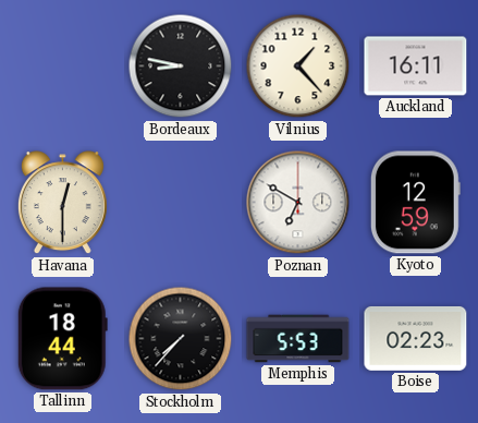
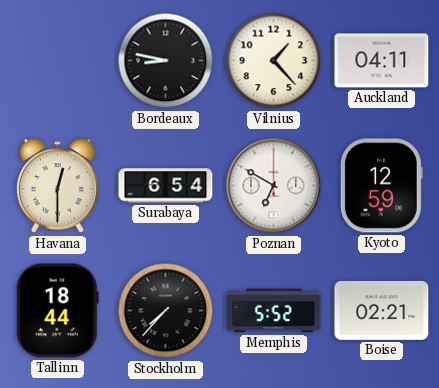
Auckland: 16:11 -> 04:11
Surabaya: none -> 6:54
Memphis: 5:53 -> 5:52
Boise: 02:23 -> 02:21
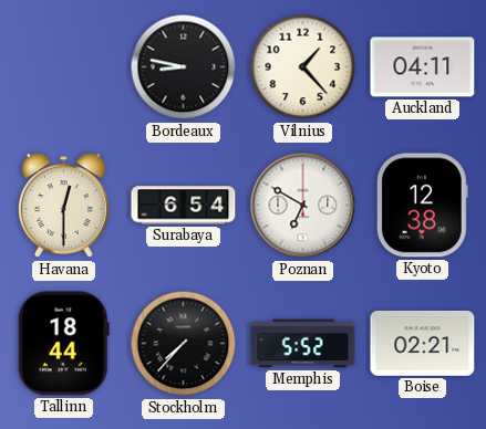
Kyoto: 12:59 -> 12:38
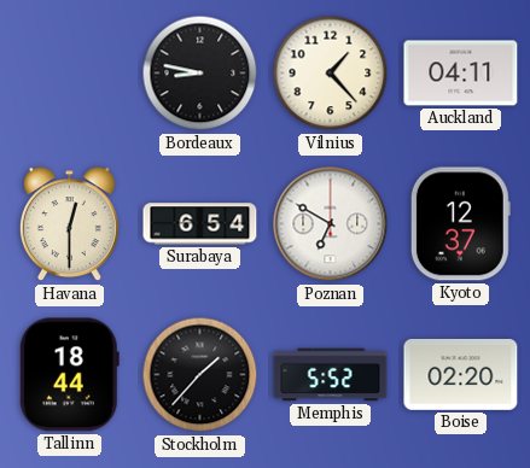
Kyoto: 12:38 -> 12:37
Stockholm: 7:37 -> 1:37
Boise: 02:21 -> 02:20
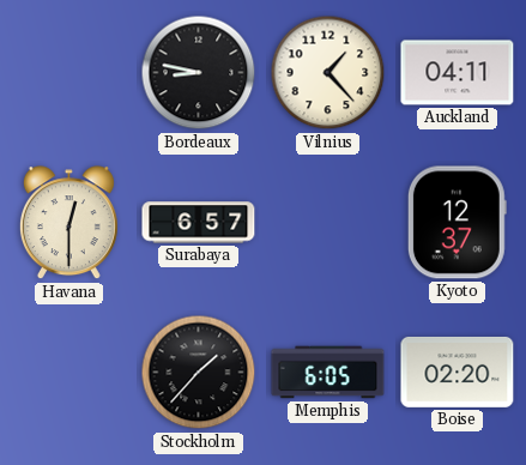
Surabaya: 6:54 -> 6:57
Poznan: 6:50 -> none
Tallinn: 18:44 -> none
Memphis: 5:52 -> 6:05
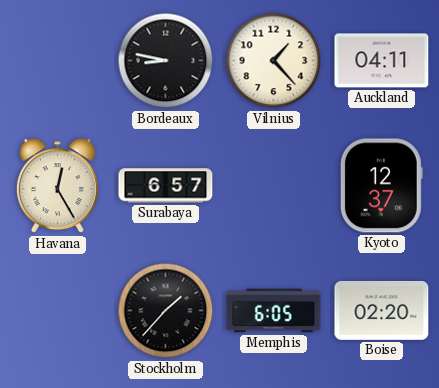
Havana: 12:30 -> 12:25
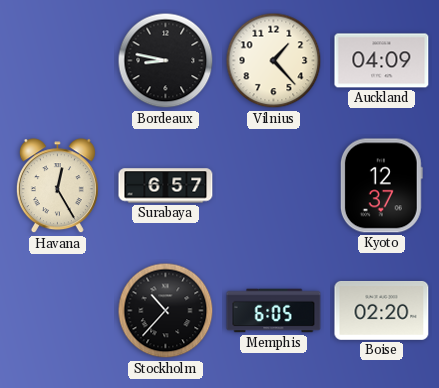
Auckland: 04:11 -> 04:09
Stockholm: 1:37 -> 10:37
